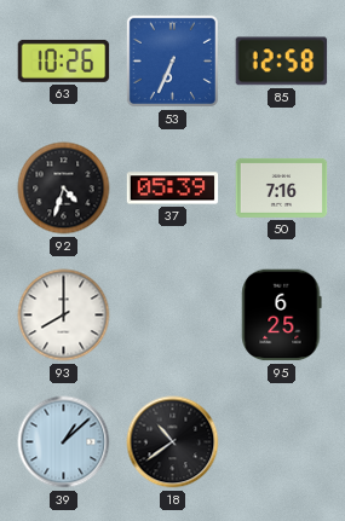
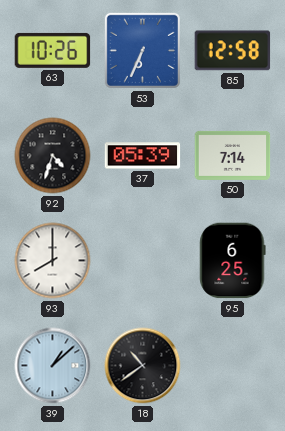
50: 7:16 -> 7:14
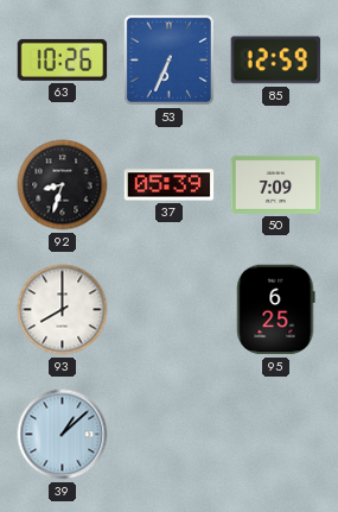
85: 12:58 -> 12:59
92: 4:33 -> 8:33
50: 7:14 -> 7:09
18: 10:39 -> none
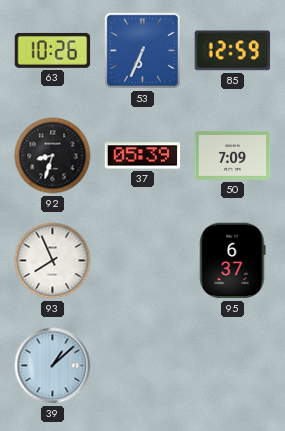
93: 8:00 -> 7:56
95: 6:25 -> 6:37
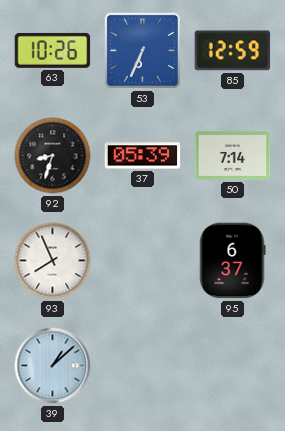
50: 7:09 -> 7:14
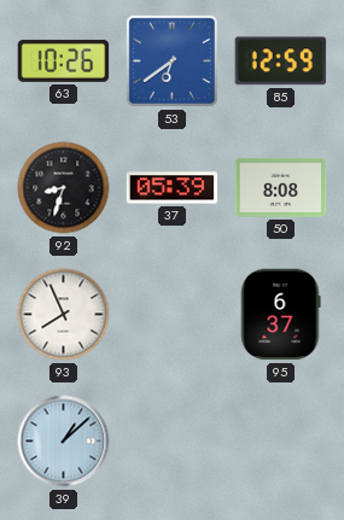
53: 6:34 -> 6:39
50: 7:14 -> 8:08
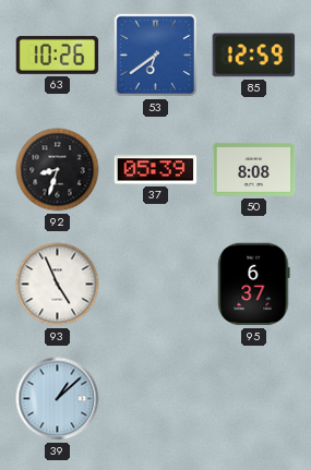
93: 7:56 -> 4:56
